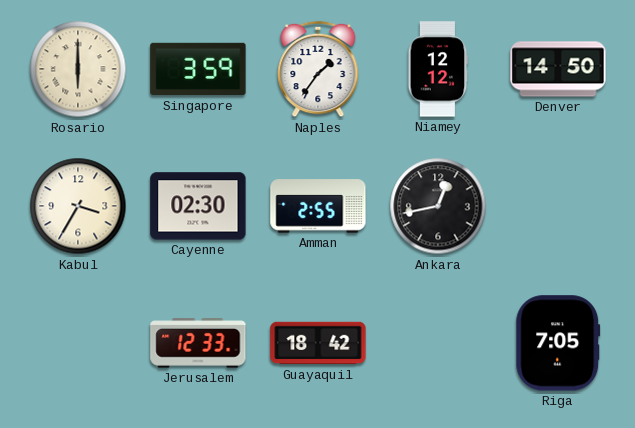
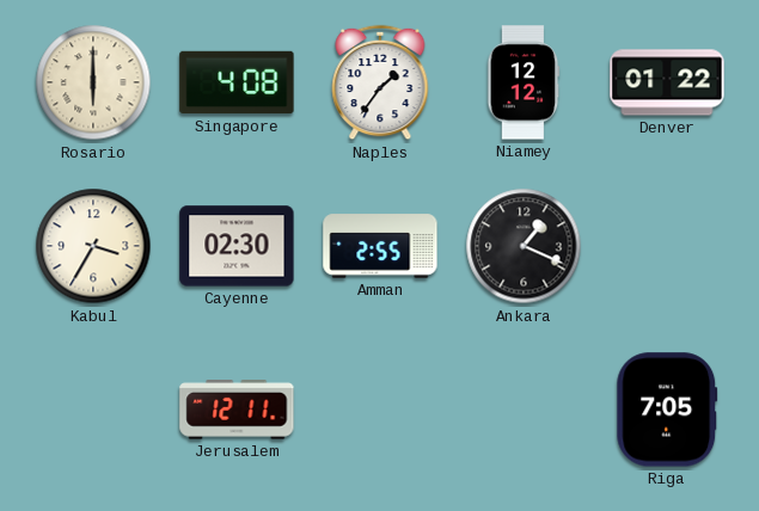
Singapore: 3:59 -> 4:08
Denver: 14:50 -> 01:22
Ankara: 12:43 -> 1:19
Jerusalem: 12:33 -> 12:11
Guayaquil: 18:42 -> none
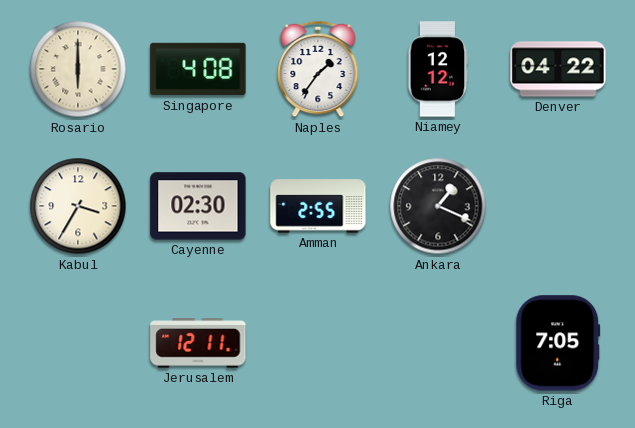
Denver: 01:22 -> 04:22
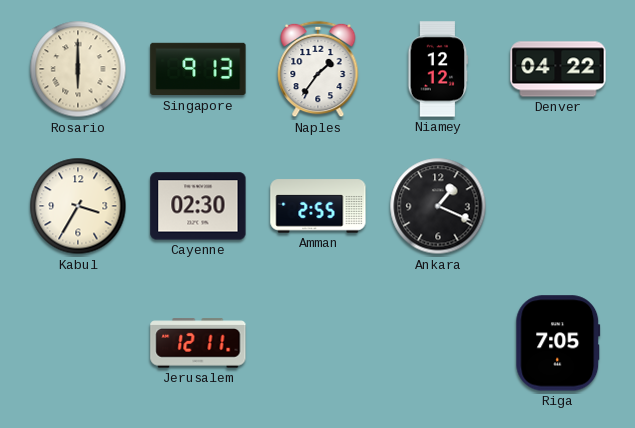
Singapore: 4:08 -> 9:13
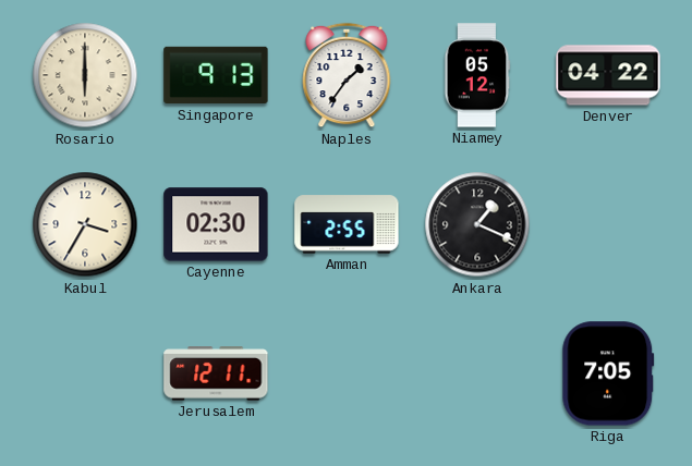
Niamey: 12:12 -> 05:12
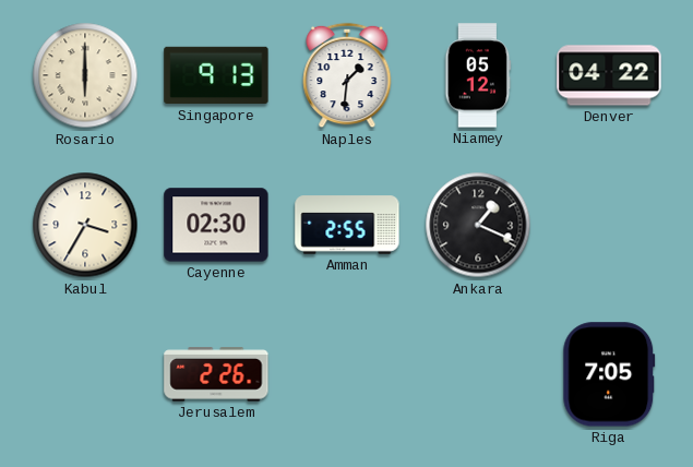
Naples: 1:36 -> 1:31
Jerusalem: 12:11 -> 2:26
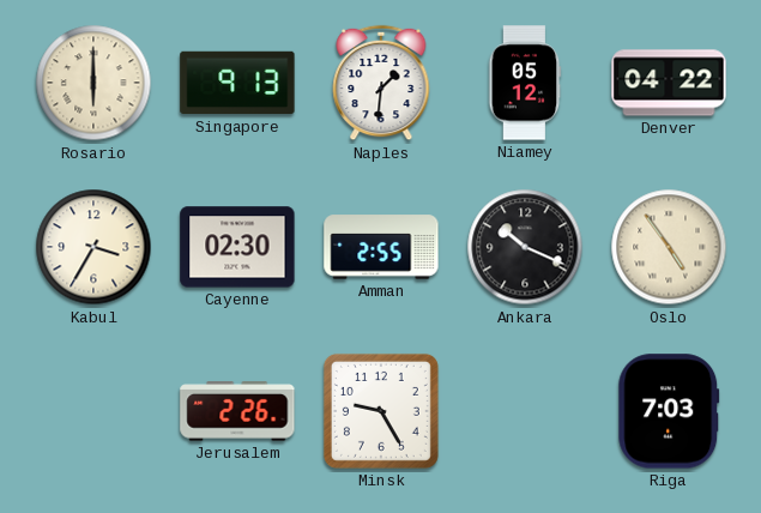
Ankara: 1:19 -> 10:19
Oslo: none -> 4:54
Minsk: none -> 9:25
Riga: 7:05 -> 7:03
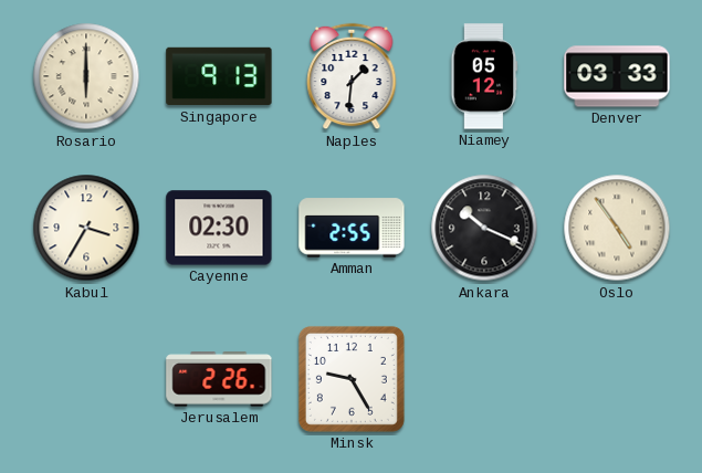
Denver: 04:22 -> 03:33
Riga: 7:03 -> none
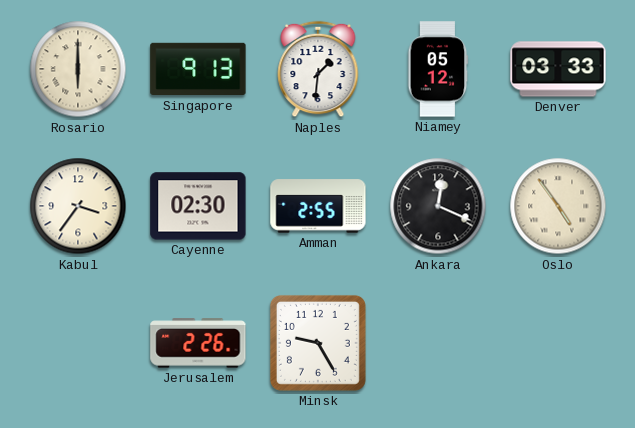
Kabul: 3:35 -> 3:36
Ankara: 10:19 -> 12:19
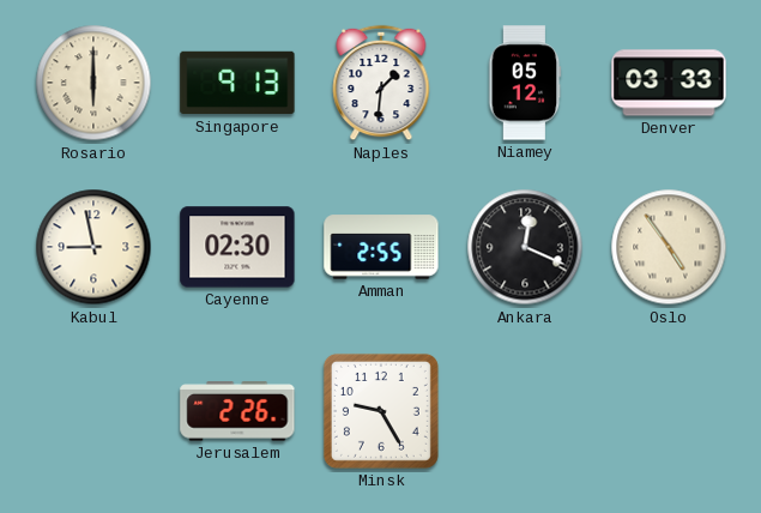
Kabul: 3:36 -> 8:58
